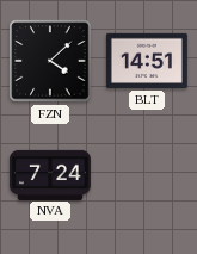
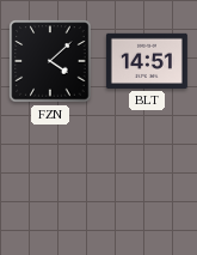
NVA: 7:24 -> none
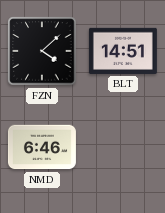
NMD: none -> 6:46
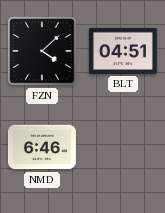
BLT: 14:51 -> 04:51
